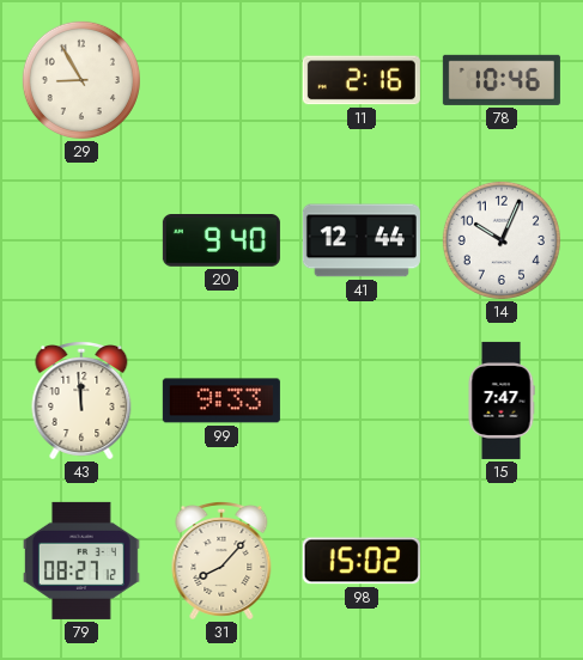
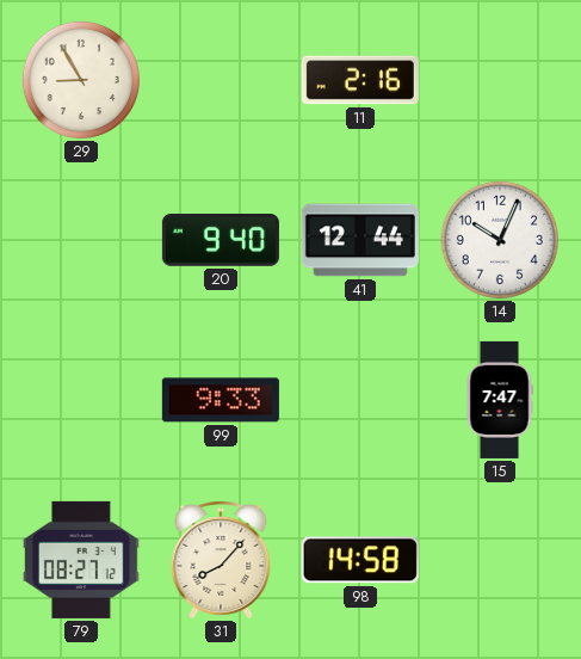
78: 10:46 -> none
43: 11:59 -> none
98: 15:02 -> 14:58
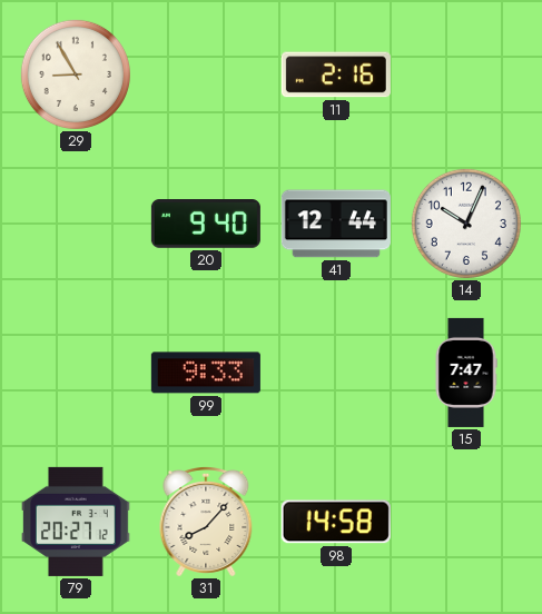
79: 08:27 -> 20:27
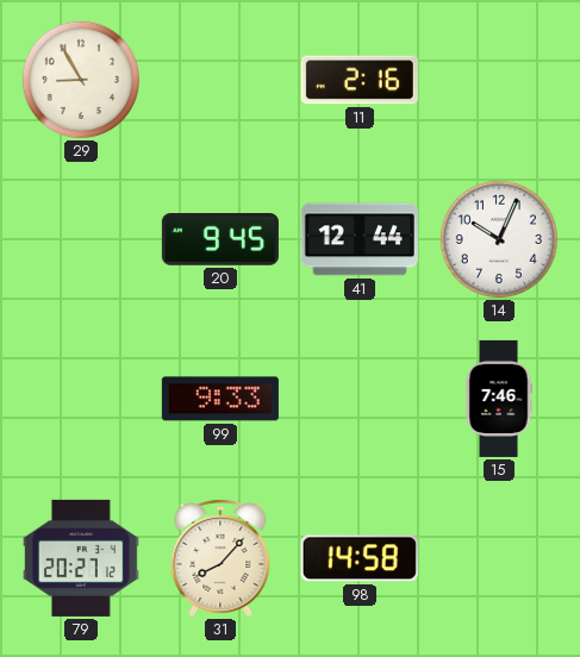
20: 9:40 -> 9:45
15: 7:47 -> 7:46
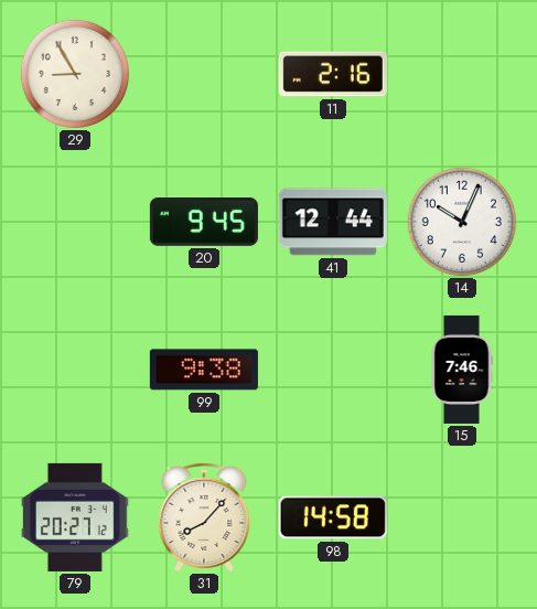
99: 9:33 -> 9:38
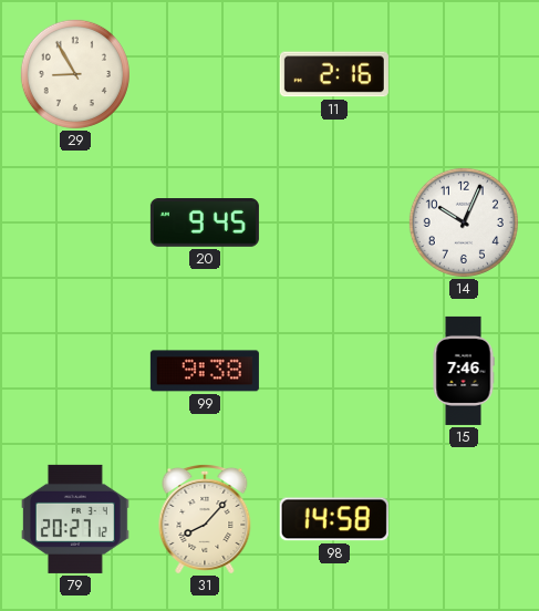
41: 12:44 -> none
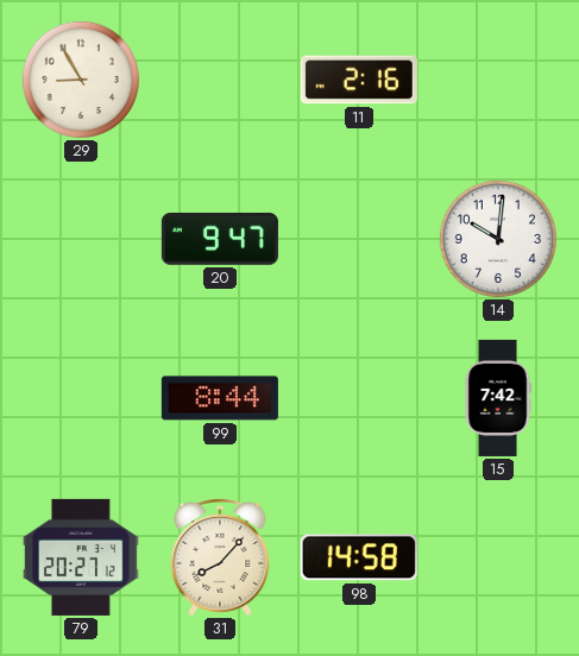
20: 9:45 -> 9:47
14: 10:04 -> 10:01
99: 9:38 -> 8:44
15: 7:46 -> 7:42
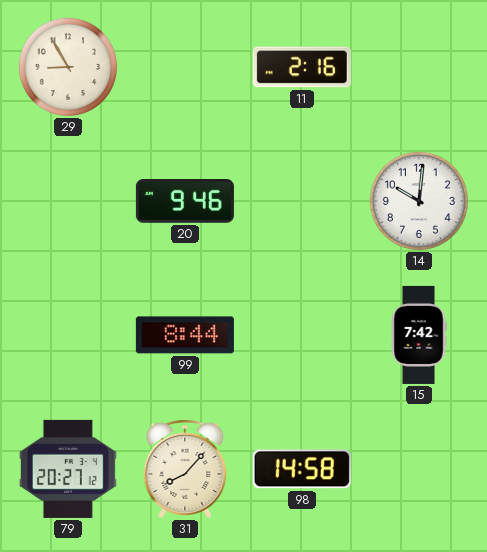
20: 9:47 -> 9:46
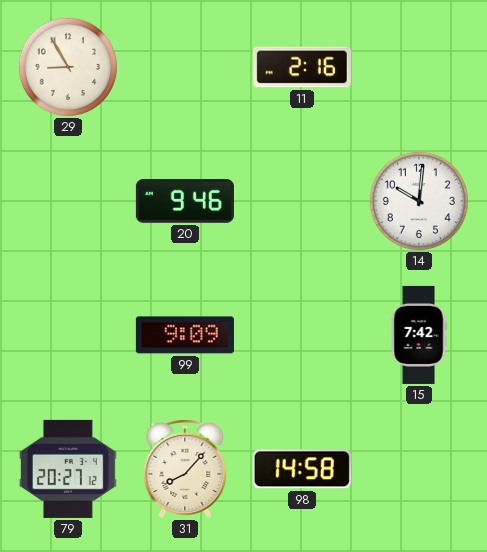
99: 8:44 -> 9:09
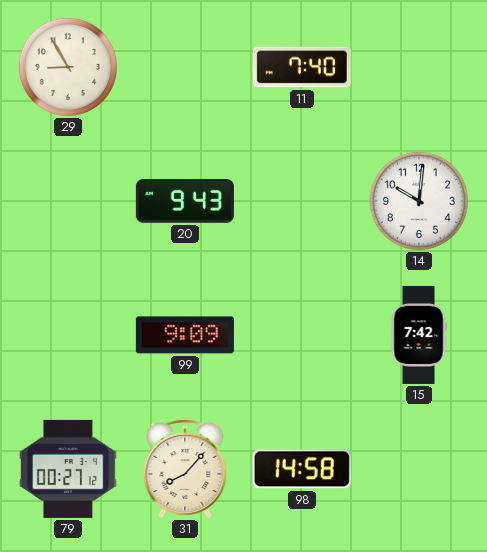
11: 2:16 -> 7:40
20: 9:46 -> 9:43
79: 20:27 -> 00:27
